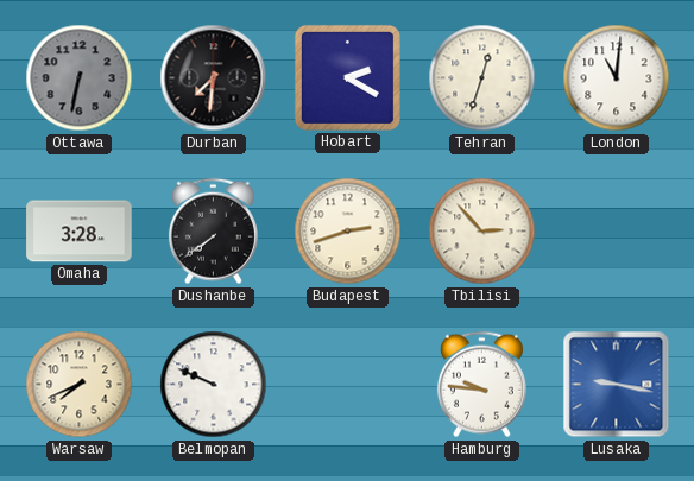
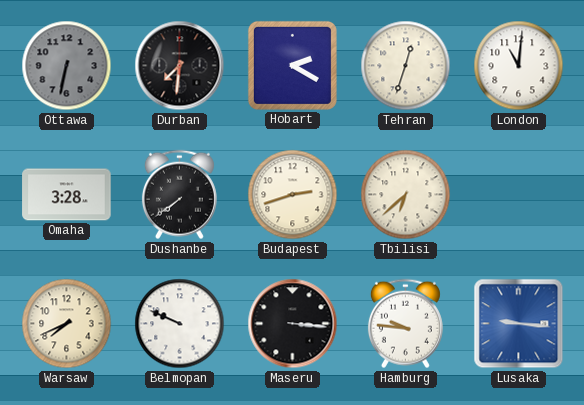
Tbilisi: 2:53 -> 6:38
Maseru: none -> 3:16
Lusaka: 9:17 -> 9:16
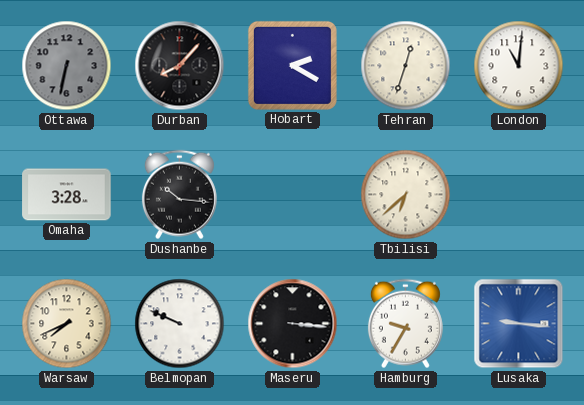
Durban: 7:31 -> 8:07
Dushanbe: 7:39 -> 10:16
Budapest: 2:42 -> none
Hamburg: 9:46 -> 9:35
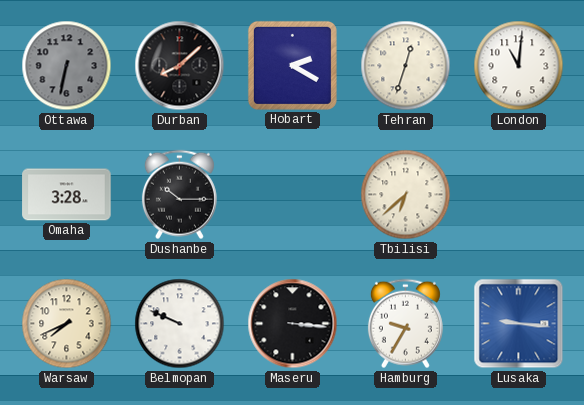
Durban: 8:07 -> 8:08
Dushanbe: 10:16 -> 10:15
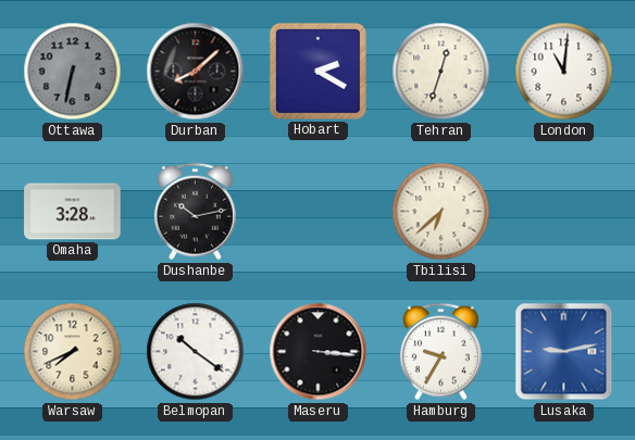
Dushanbe: 10:15 -> 10:13
Belmopan: 9:49 -> 10:21
Lusaka: 9:16 -> 9:13
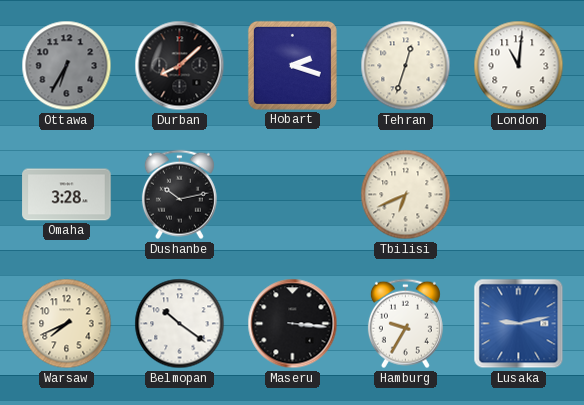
Ottawa: 6:32 -> 6:35
Hobart: 2:20 -> 2:18
Tbilisi: 6:38 -> 6:41
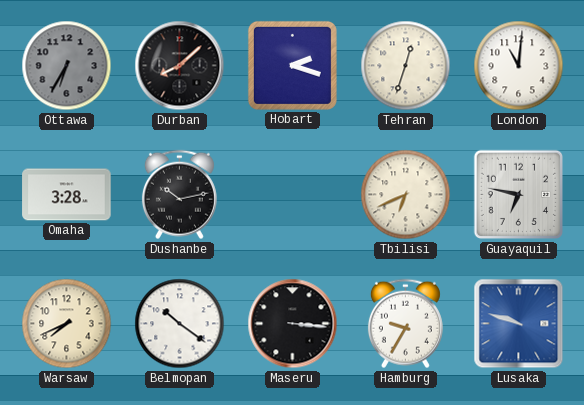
Guayaquil: none -> 6:47
Lusaka: 9:13 -> 9:48
